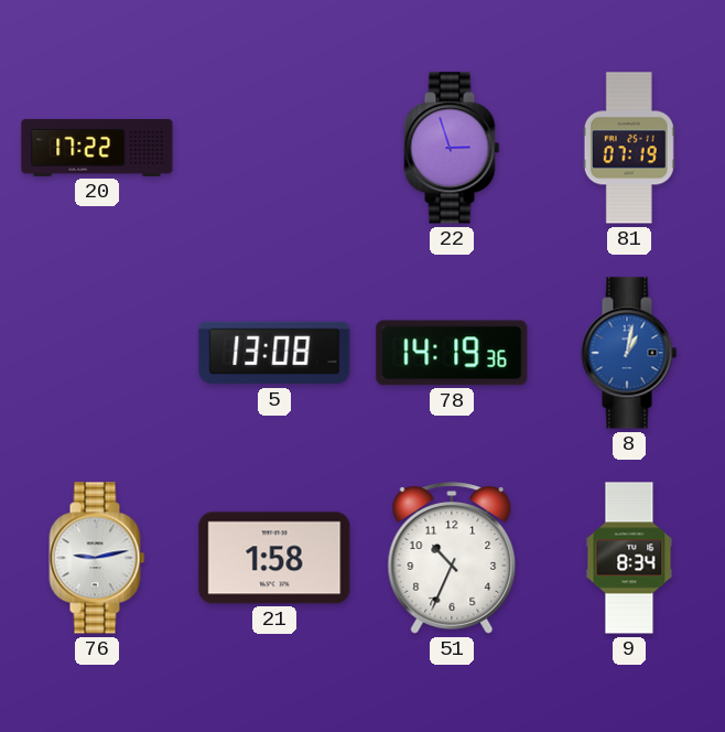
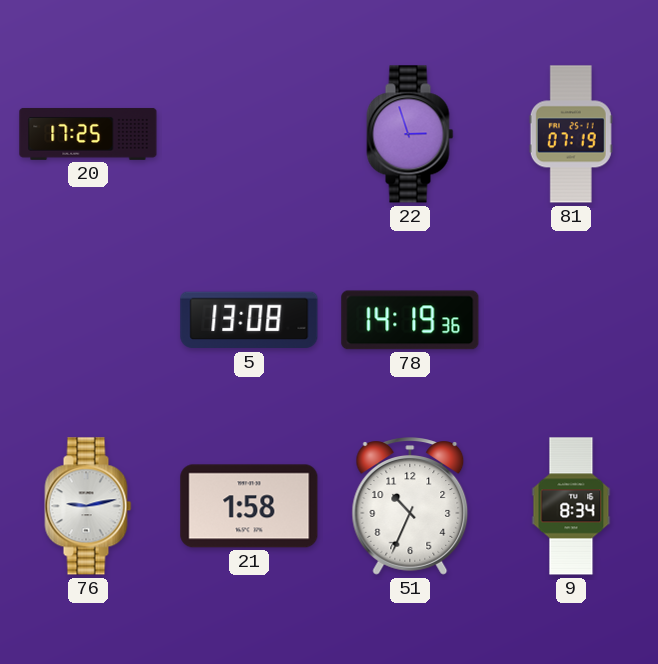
20: 17:22 -> 17:25
8: 1:02 -> none
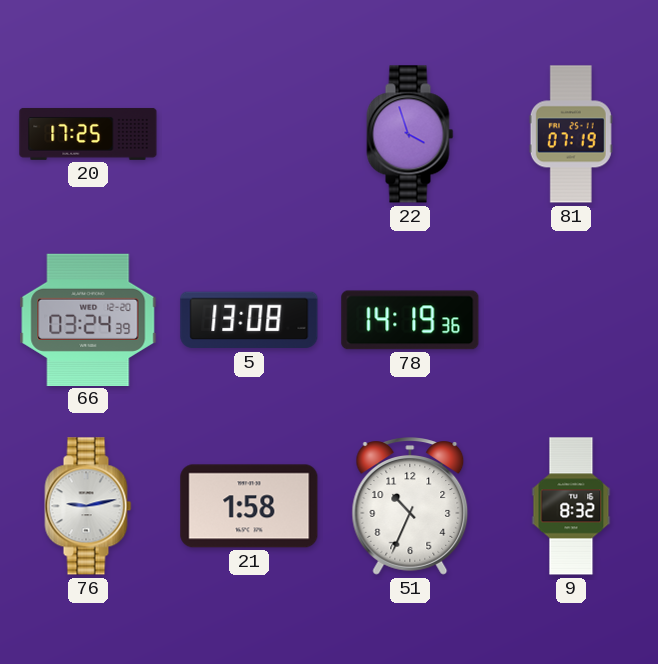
22: 2:57 -> 3:57
66: none -> 03:24
9: 8:34 -> 8:32
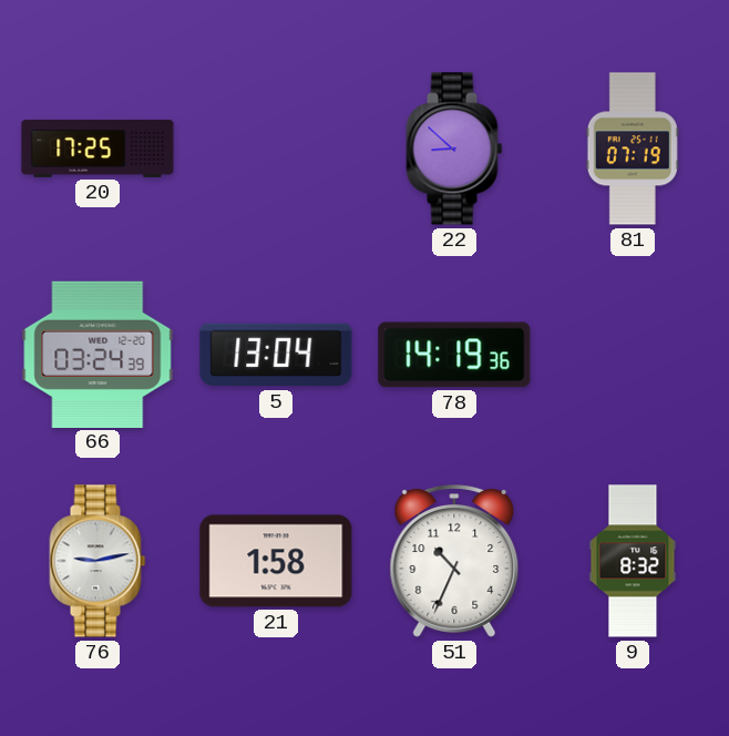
22: 3:57 -> 8:52
5: 13:08 -> 13:04
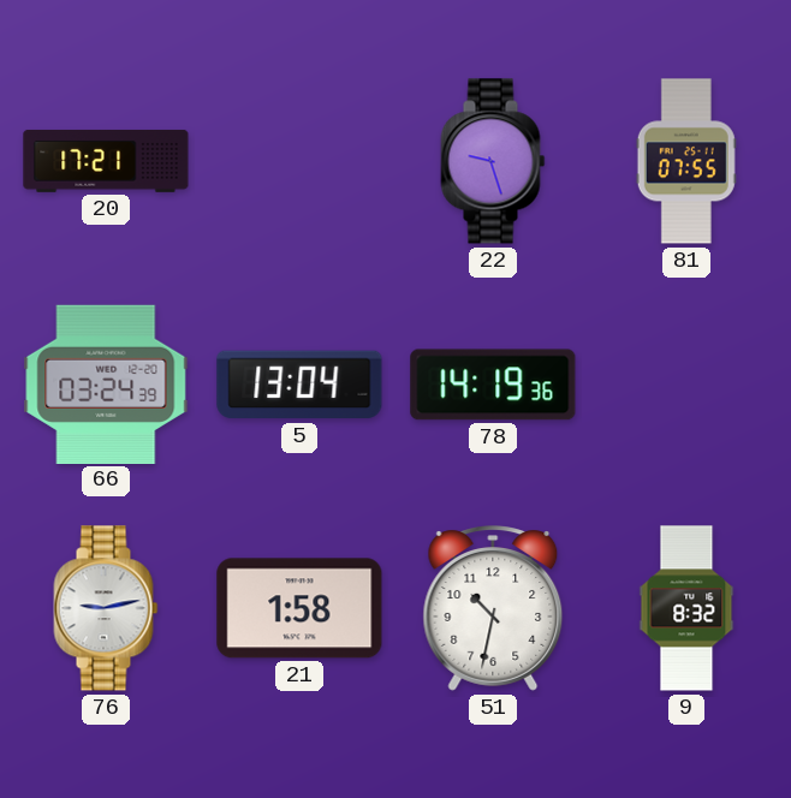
20: 17:25 -> 17:21
22: 8:52 -> 9:27
81: 07:19 -> 07:55
51: 10:34 -> 10:32
